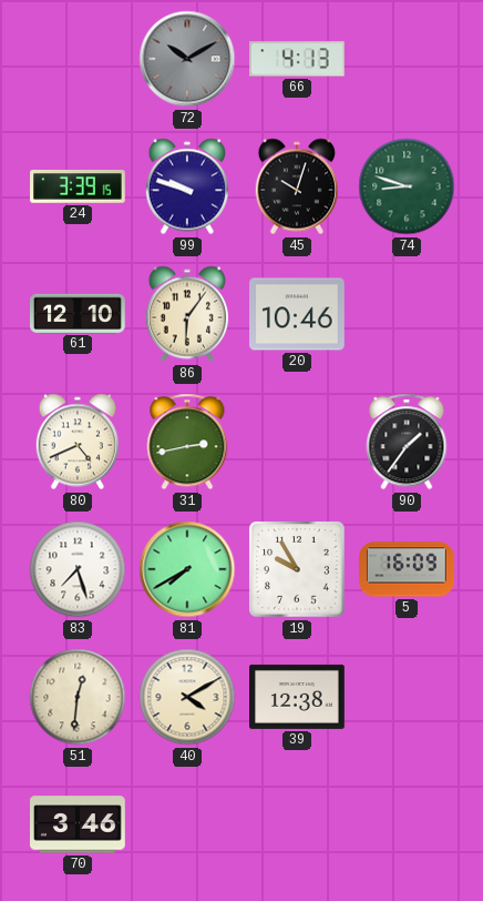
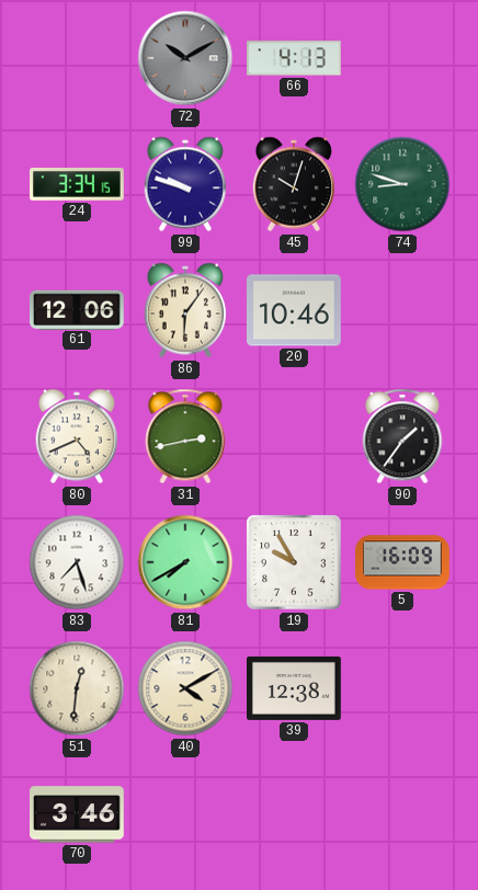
24: 3:39 -> 3:34
61: 12:10 -> 12:06
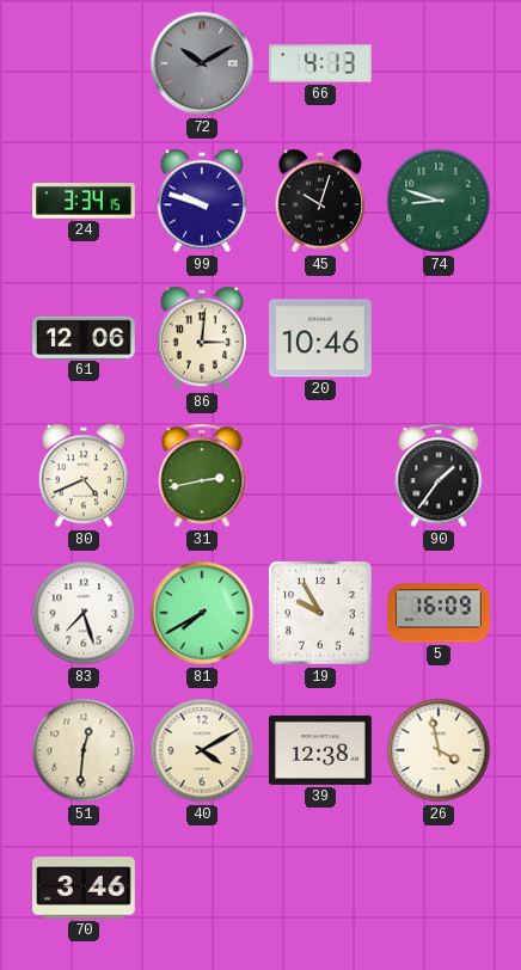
86: 6:06 -> 3:01
26: none -> 3:58
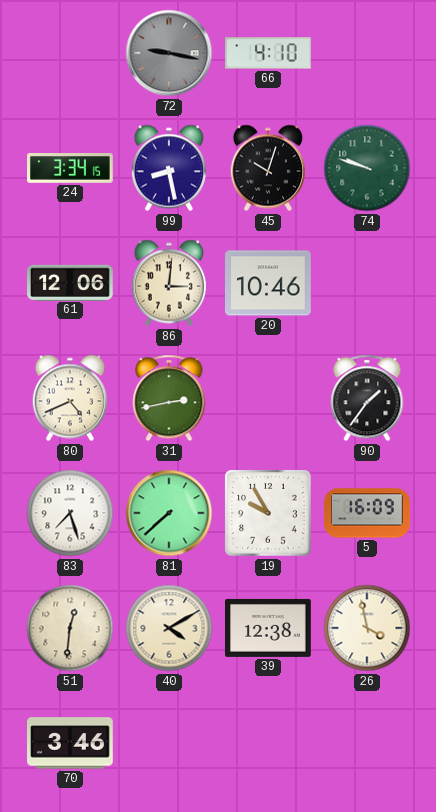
72: 10:10 -> 9:17
66: 4:13 -> 4:10
99: 9:48 -> 8:28
74: 8:48 -> 9:48
81: 7:40 -> 7:38
